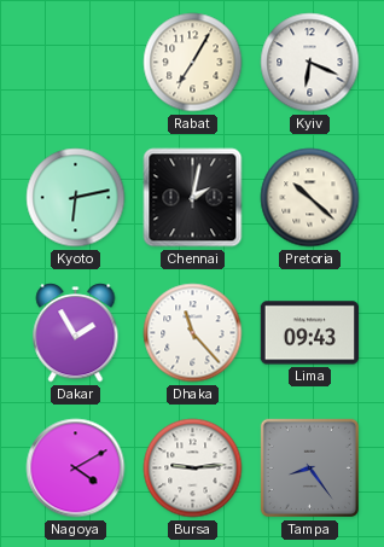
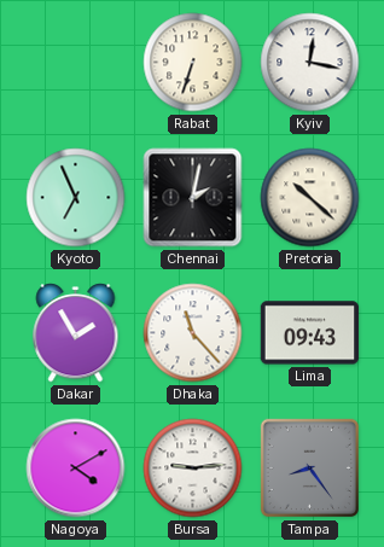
Rabat: 7:05 -> 6:33
Kyiv: 6:19 -> 12:17
Kyoto: 6:13 -> 6:56
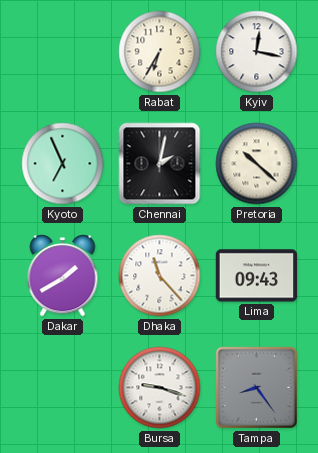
Rabat: 6:33 -> 6:35
Dakar: 1:55 -> 1:40
Nagoya: 4:10 -> none
Bursa: 9:14 -> 9:18
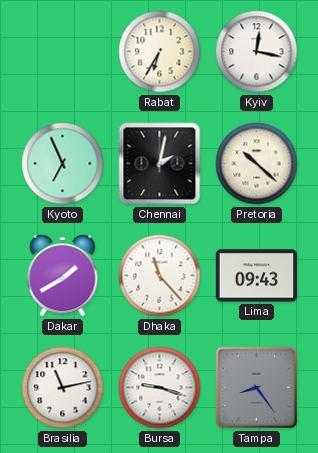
Brasilia: none -> 11:13
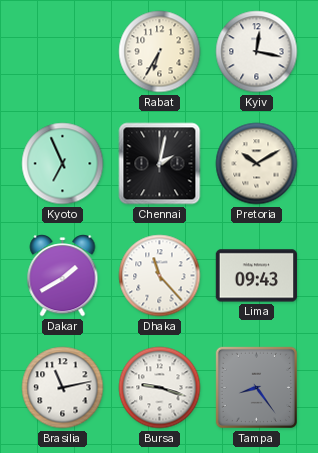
Pretoria: 10:22 -> 10:10
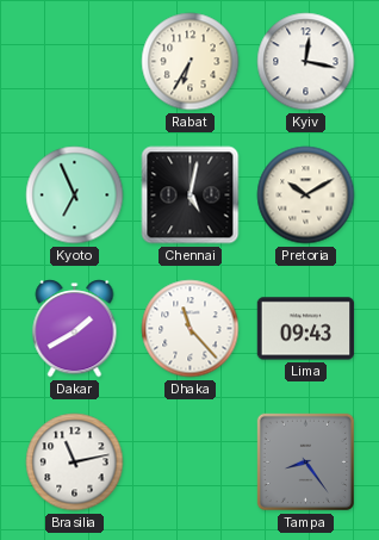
Chennai: 2:02 -> 5:02
Bursa: 9:18 -> none
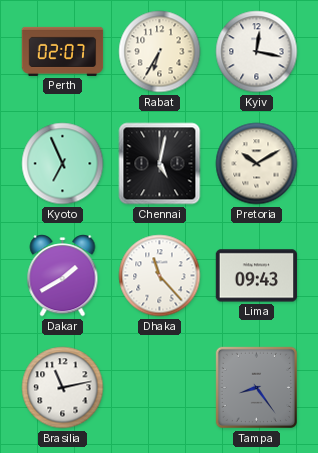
Perth: none -> 02:07
